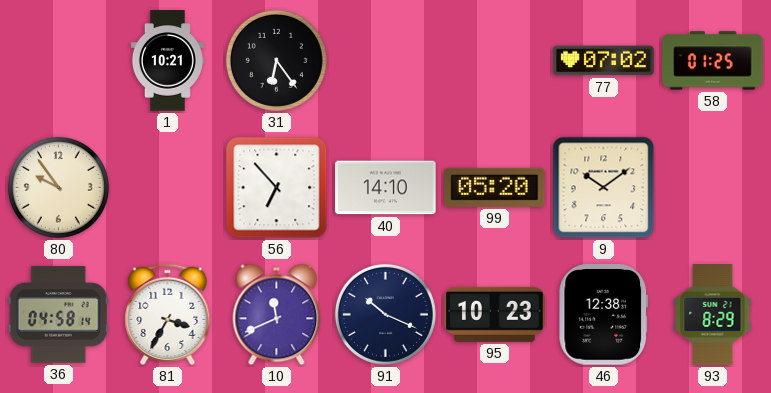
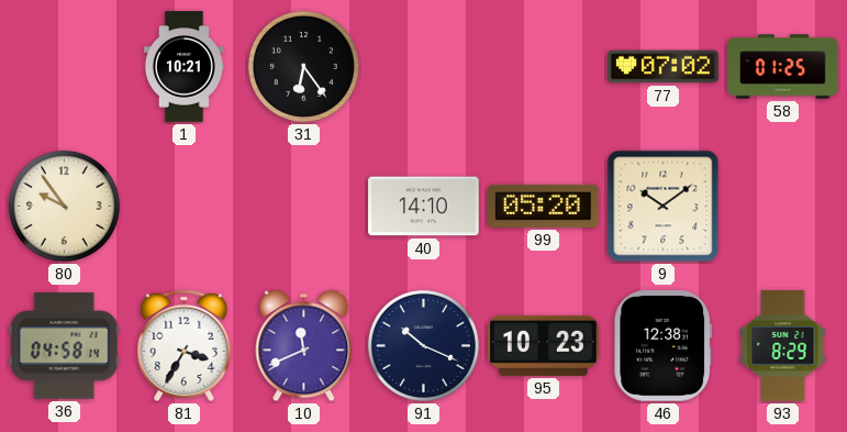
56: 6:53 -> none
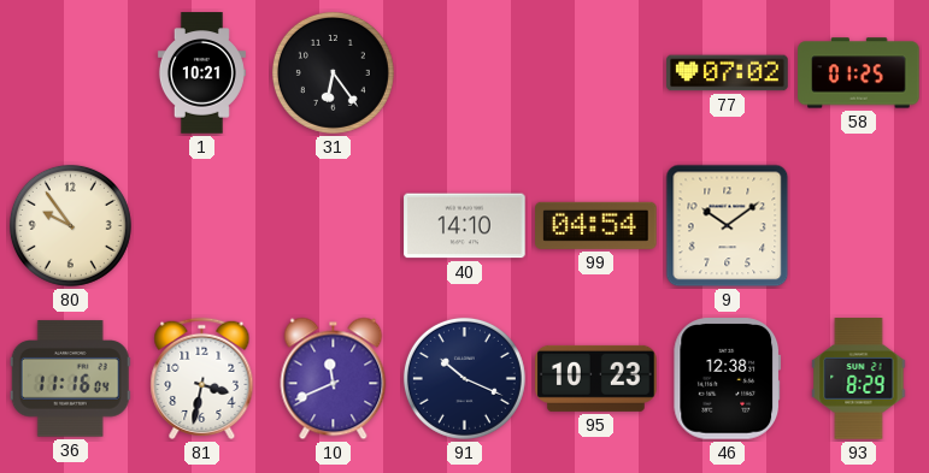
99: 05:20 -> 04:54
36: 04:58 -> 11:16
81: 3:35 -> 3:32
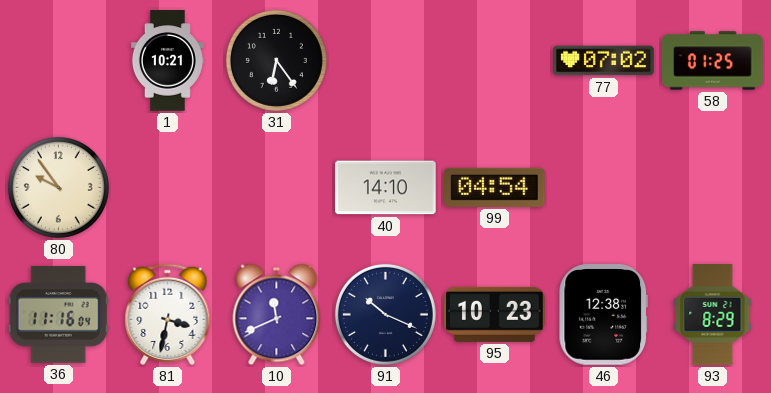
9: 10:09 -> none
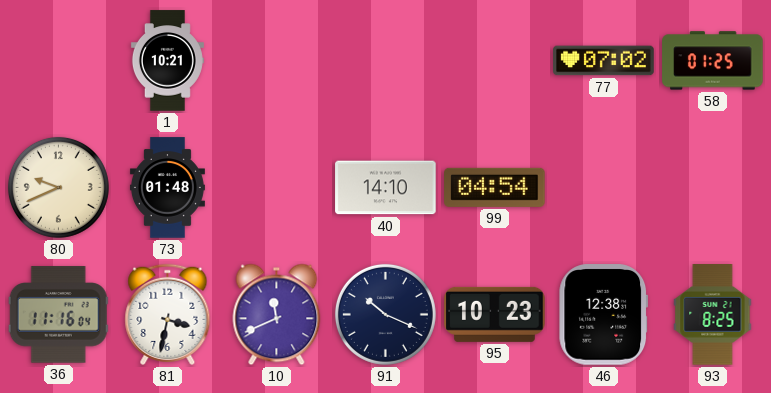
31: 6:24 -> none
80: 9:54 -> 9:41
73: none -> 01:48
93: 8:29 -> 8:25
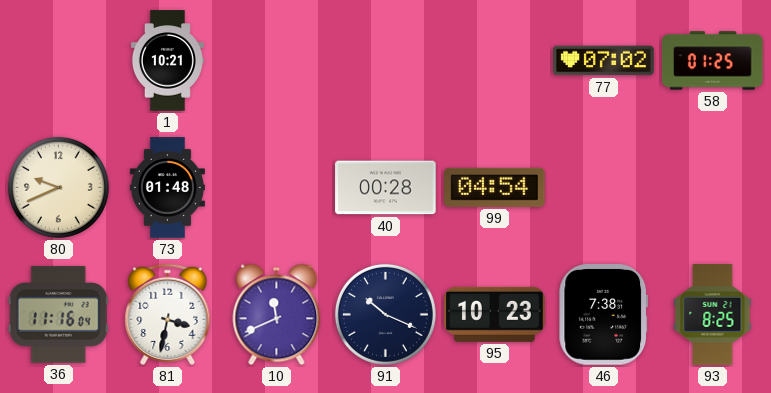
40: 14:10 -> 00:28
46: 12:38 -> 7:38
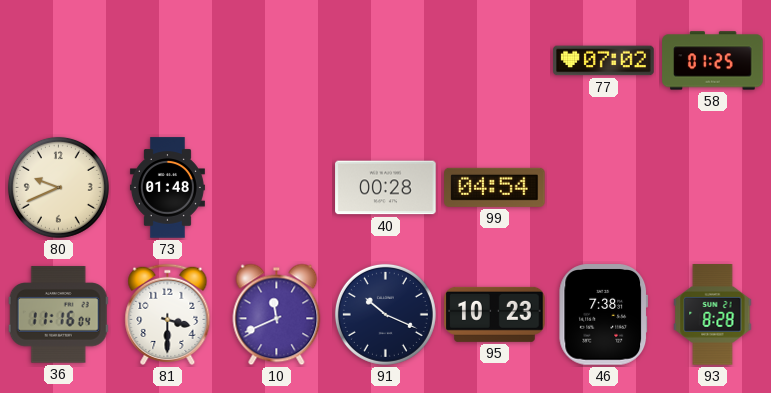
1: 10:21 -> none
81: 3:32 -> 3:30
93: 8:25 -> 8:28
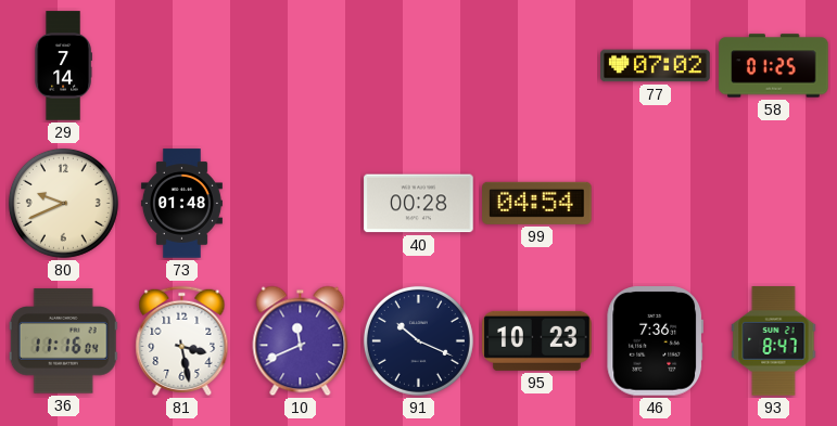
29: none -> 7:14
81: 3:30 -> 3:28
46: 7:38 -> 7:36
93: 8:28 -> 8:47
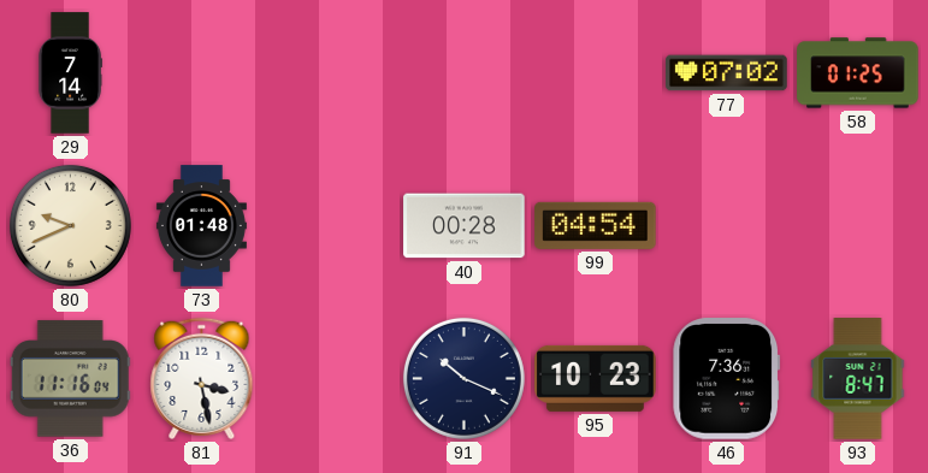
10: 11:41 -> none
